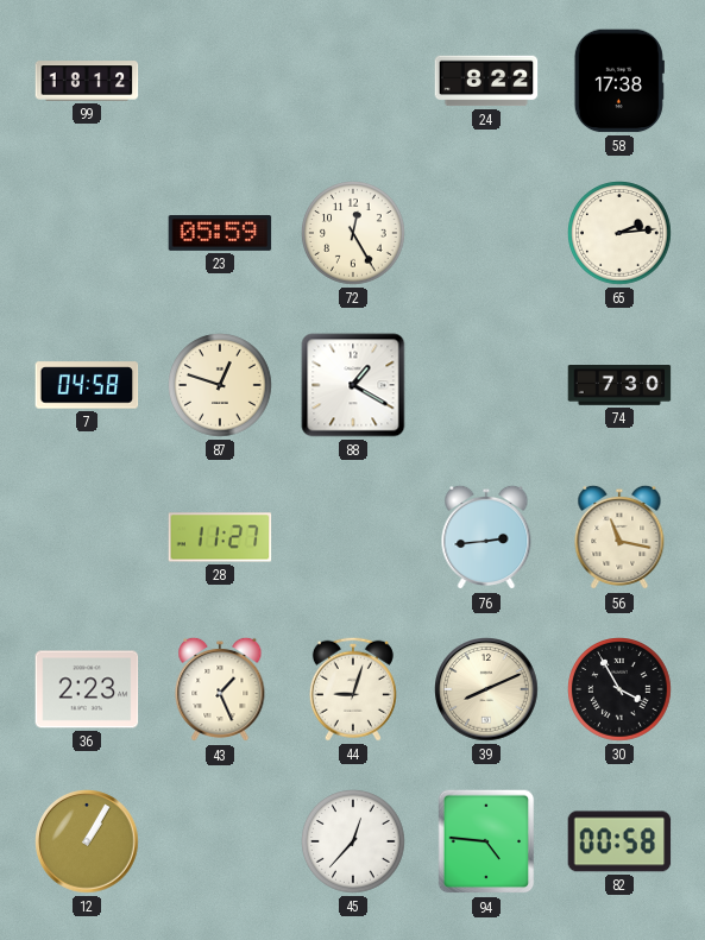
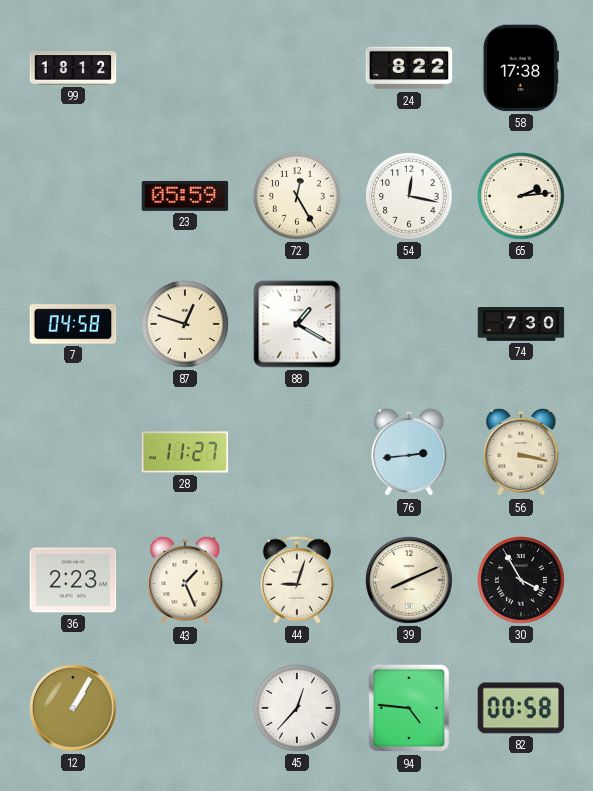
54: none -> 12:17
56: 11:17 -> 3:17
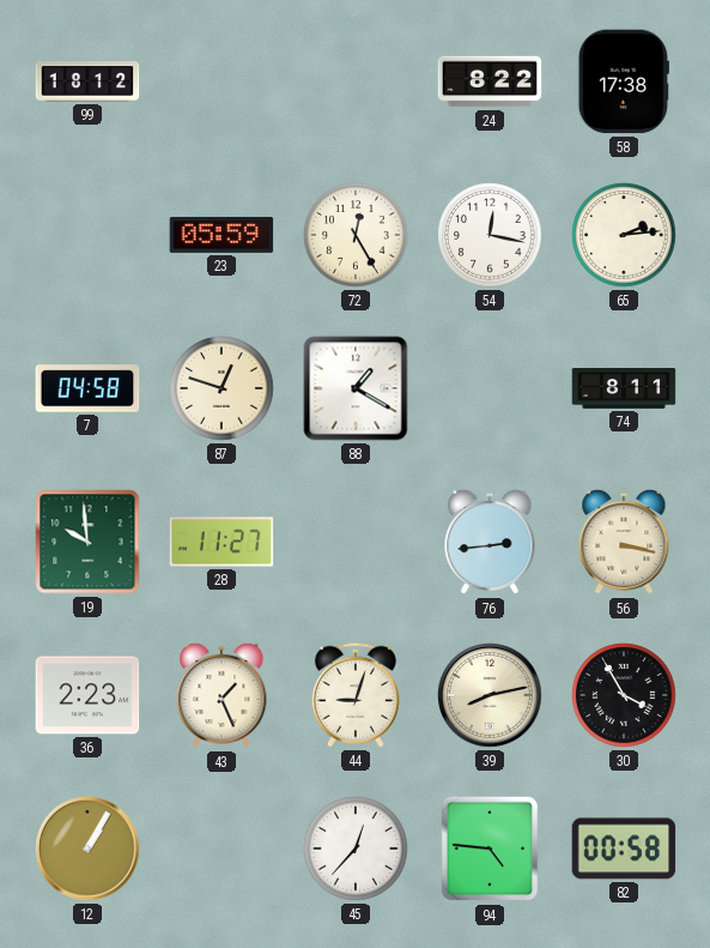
74: 7:30 -> 8:11
19: none -> 9:59
39: 8:11 -> 8:13
